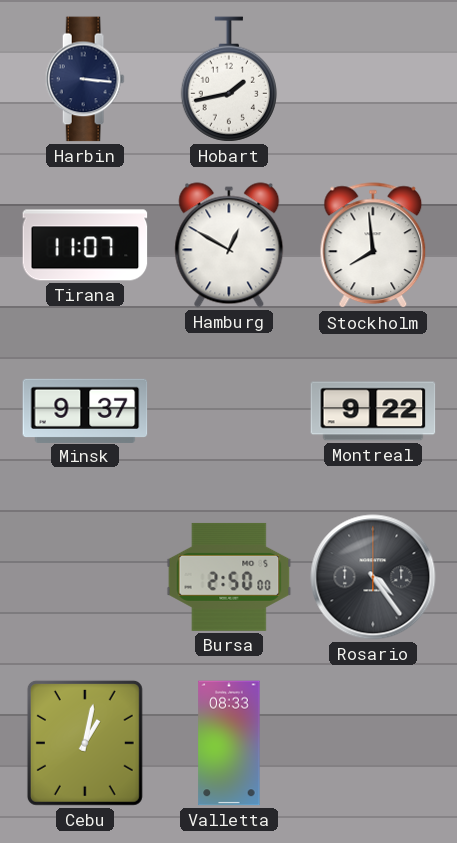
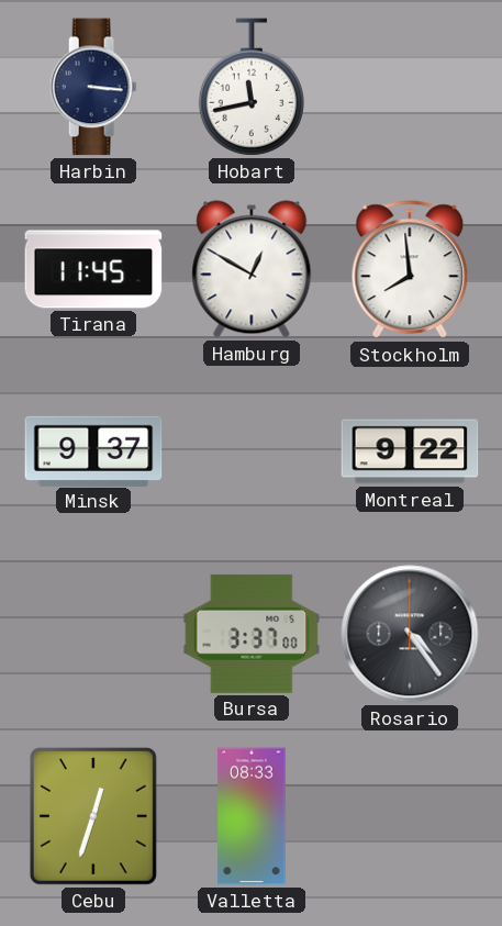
Hobart: 1:43 -> 11:43
Tirana: 11:07 -> 11:45
Bursa: 2:50 -> 3:37
Cebu: 1:02 -> 12:33
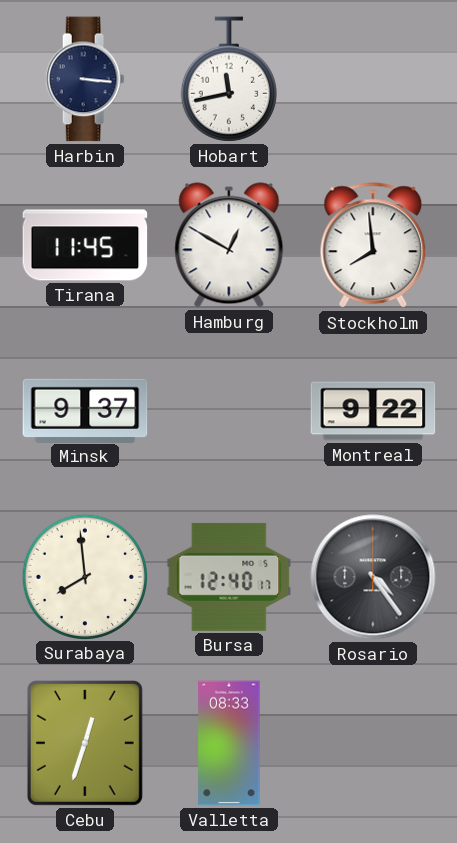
Surabaya: none -> 7:59
Bursa: 3:37 -> 12:40
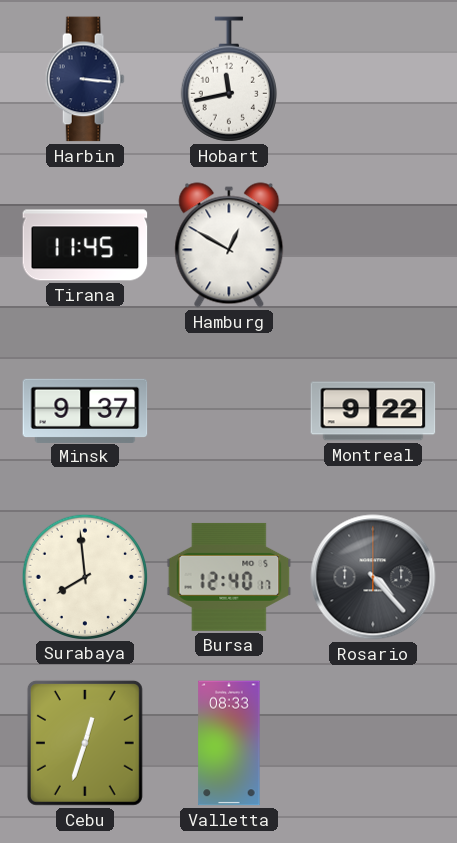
Stockholm: 7:59 -> none
Rosario: 4:24 -> 4:23
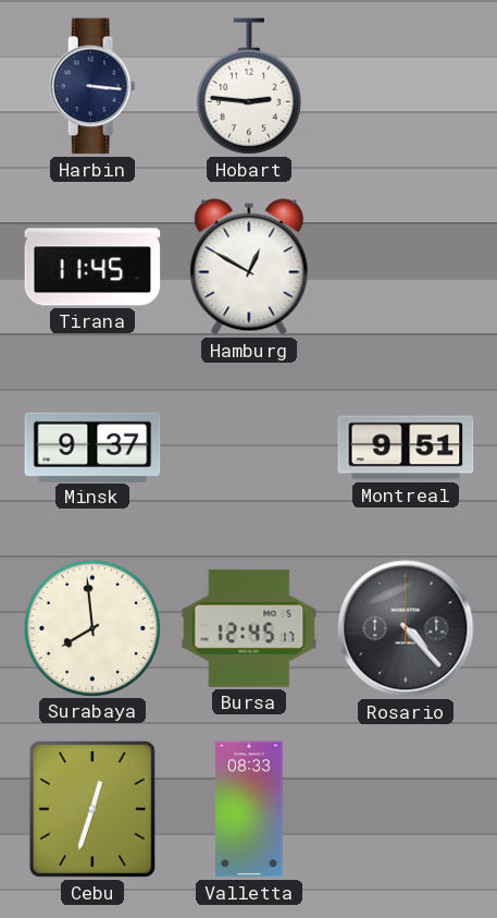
Hobart: 11:43 -> 2:46
Montreal: 9:22 -> 9:51
Bursa: 12:40 -> 12:45
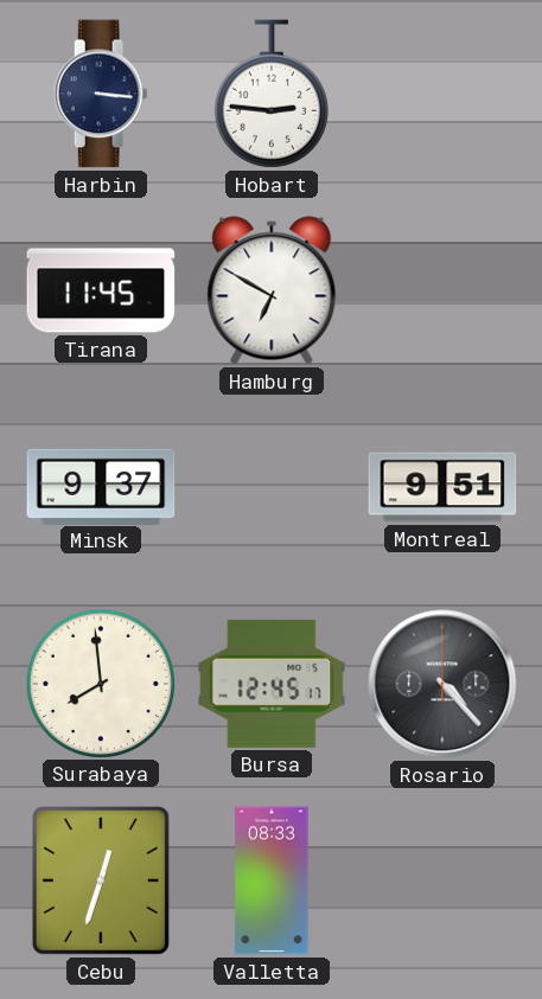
Hamburg: 12:50 -> 6:50
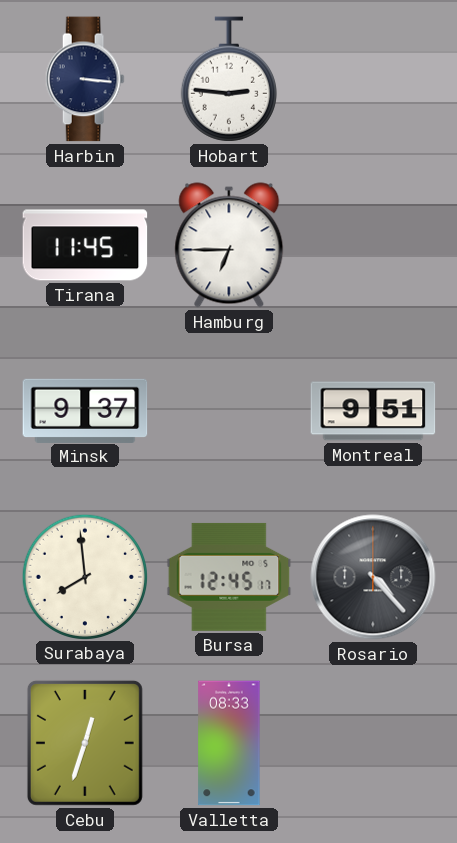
Hamburg: 6:50 -> 6:45
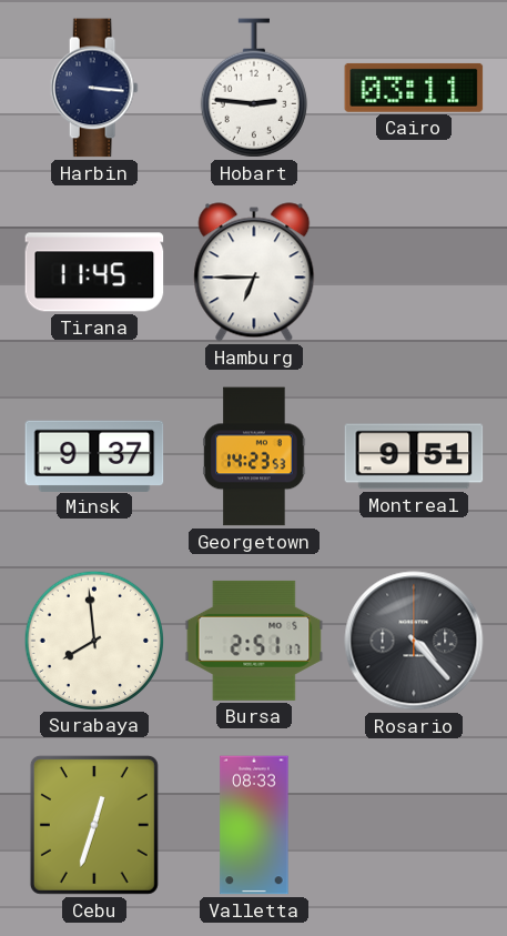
Cairo: none -> 03:11
Georgetown: none -> 14:23
Bursa: 12:45 -> 2:51
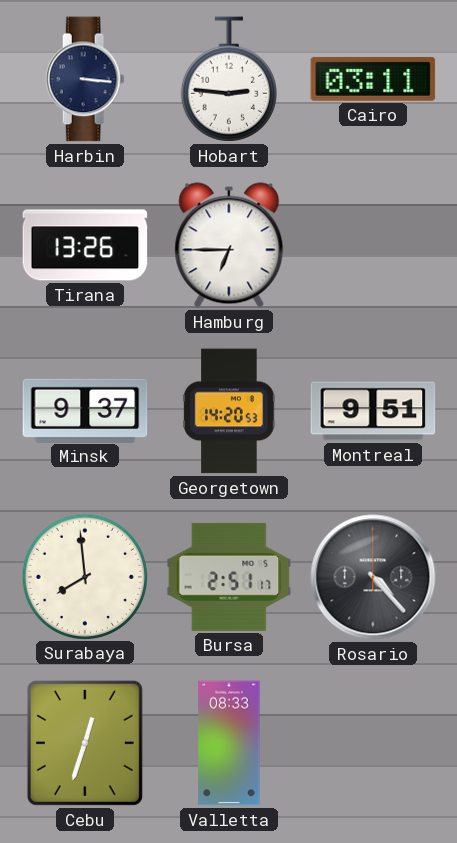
Tirana: 11:45 -> 13:26
Georgetown: 14:23 -> 14:20
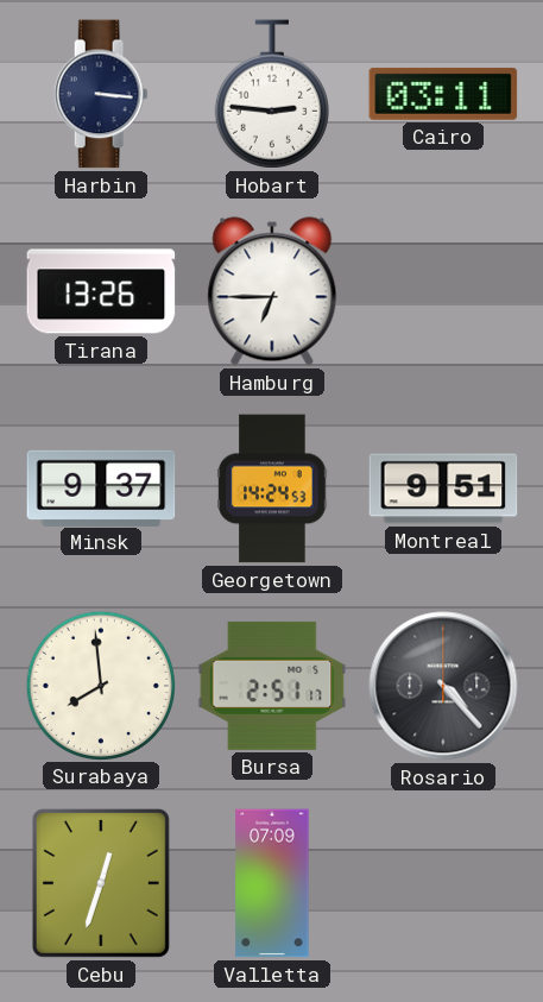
Georgetown: 14:20 -> 14:24
Valletta: 08:33 -> 07:09
